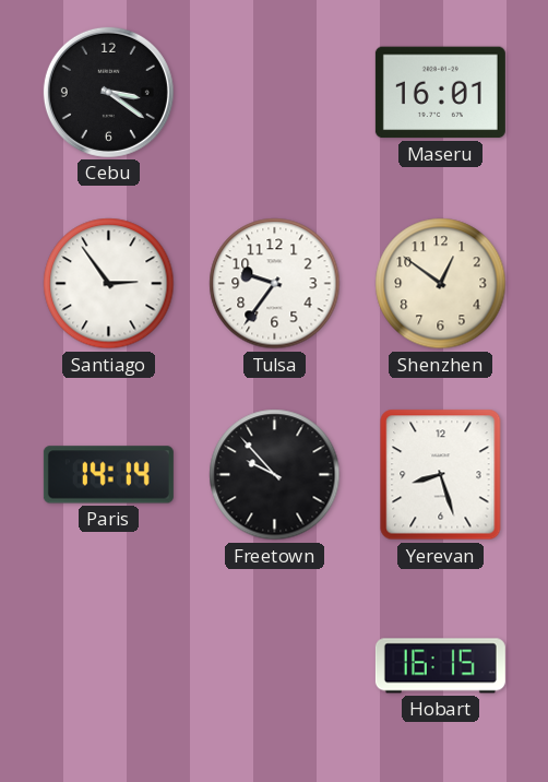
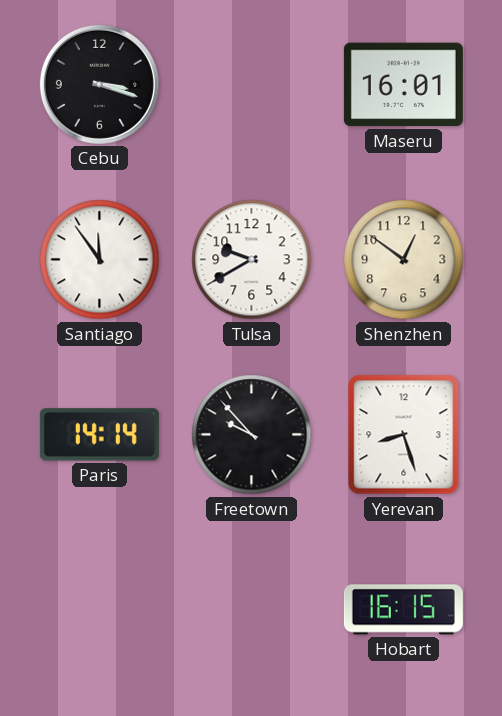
Cebu: 3:21 -> 3:18
Santiago: 2:54 -> 11:54
Tulsa: 9:36 -> 9:40
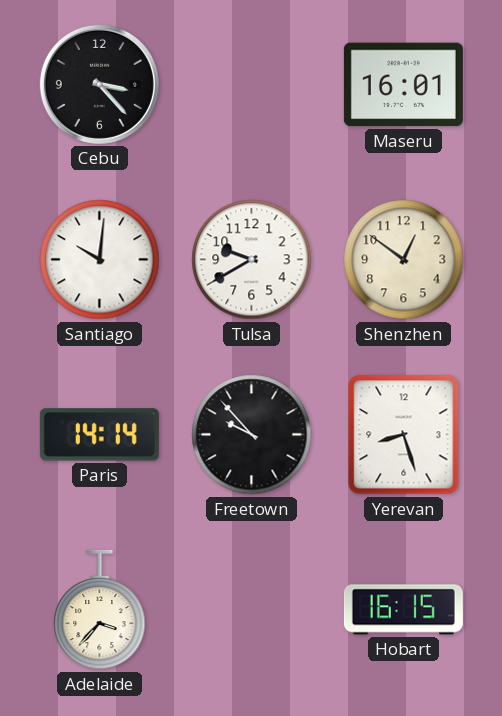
Cebu: 3:18 -> 3:23
Santiago: 11:54 -> 10:01
Adelaide: none -> 3:37
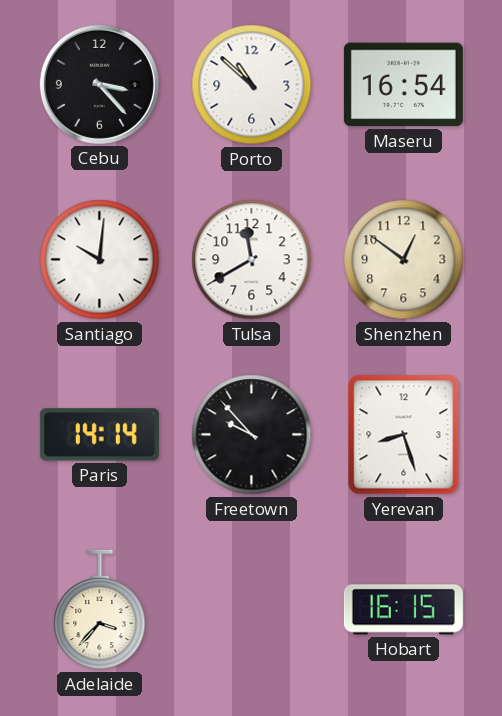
Porto: none -> 10:52
Maseru: 16:01 -> 16:54
Tulsa: 9:40 -> 11:40
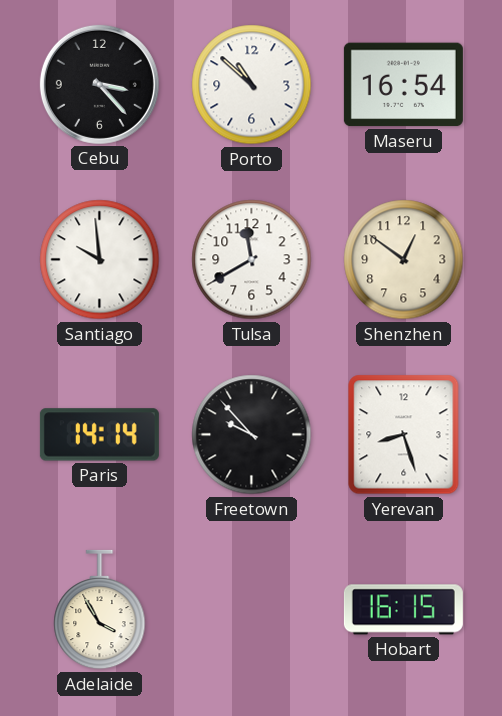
Santiago: 10:01 -> 9:59
Adelaide: 3:37 -> 3:55
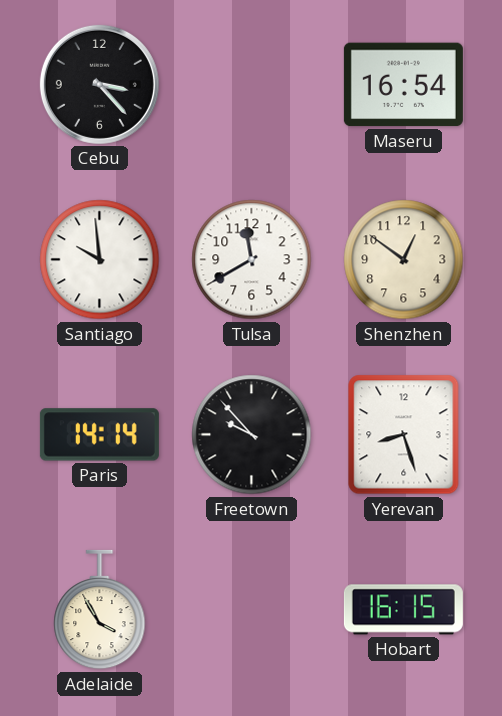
Porto: 10:52 -> none
